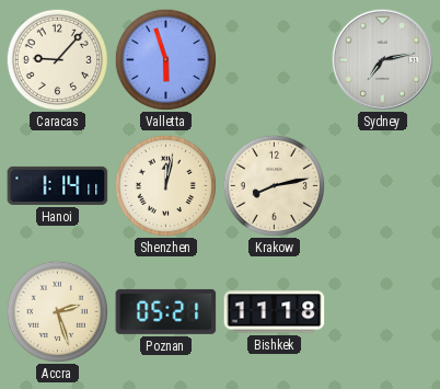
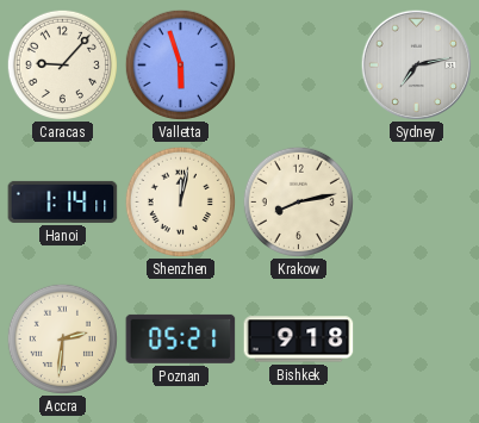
Accra: 2:27 -> 2:31
Bishkek: 11:18 -> 9:18
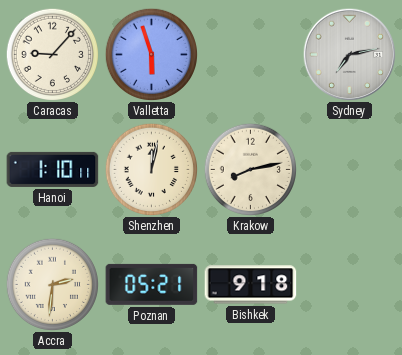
Hanoi: 1:14 -> 1:10
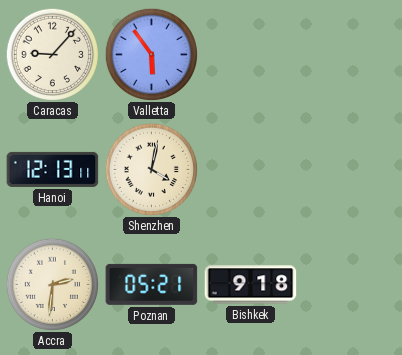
Valletta: 5:57 -> 5:54
Sydney: 7:13 -> none
Hanoi: 1:10 -> 12:13
Shenzhen: 12:02 -> 4:02
Krakow: 8:13 -> none
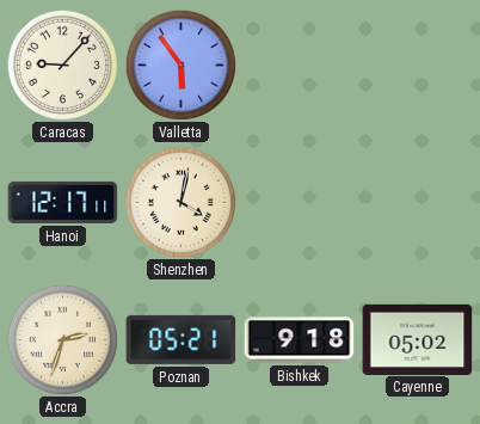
Hanoi: 12:13 -> 12:17
Accra: 2:31 -> 2:33
Cayenne: none -> 05:02
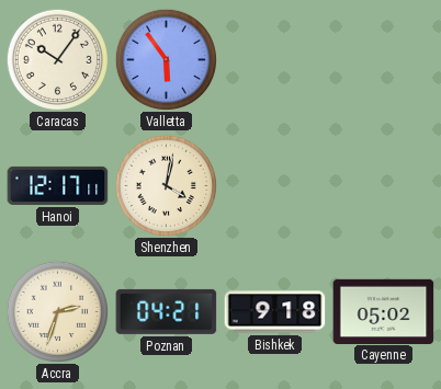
Caracas: 9:07 -> 10:06
Poznan: 05:21 -> 04:21
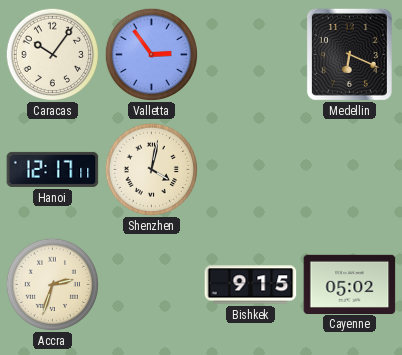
Valletta: 5:54 -> 2:54
Medellin: none -> 6:19
Poznan: 04:21 -> none
Bishkek: 9:18 -> 9:15
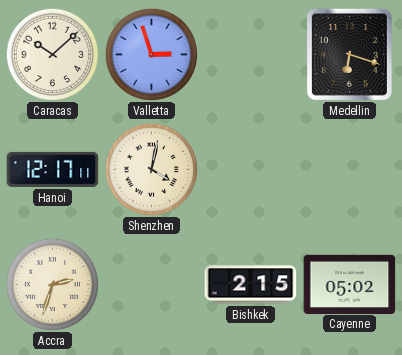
Caracas: 10:06 -> 10:08
Valletta: 2:54 -> 2:57
Medellin: 6:19 -> 6:18
Bishkek: 9:15 -> 2:15
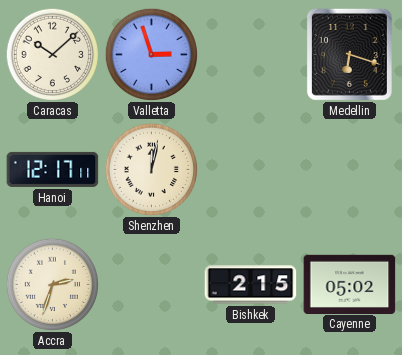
Shenzhen: 4:02 -> 12:02
